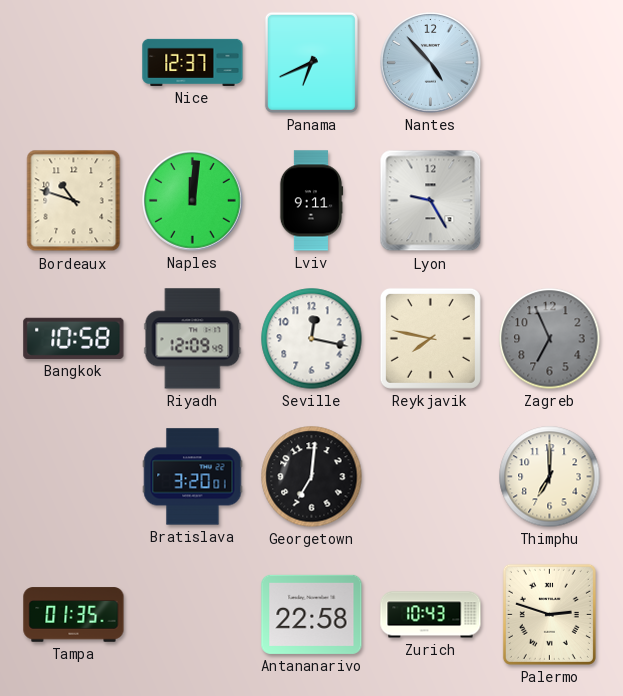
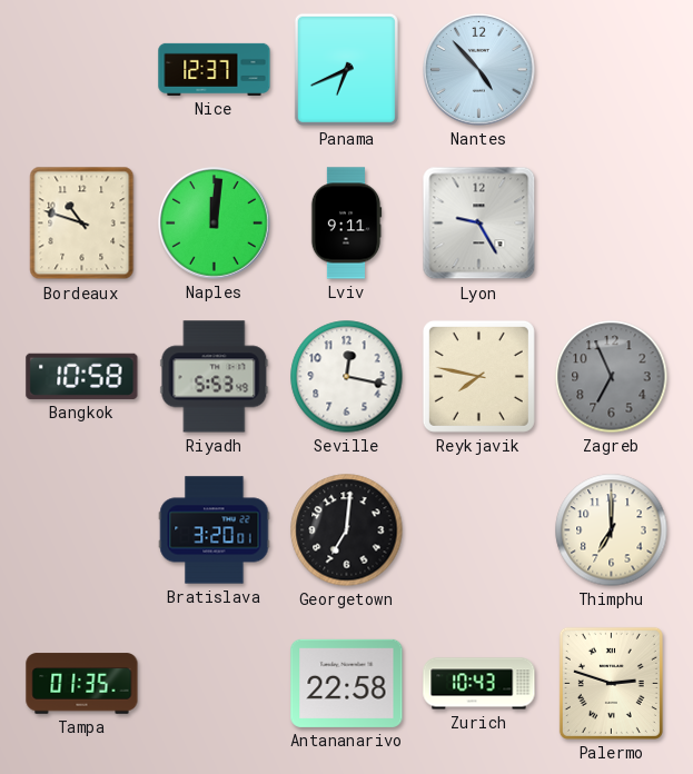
Riyadh: 12:09 -> 5:53
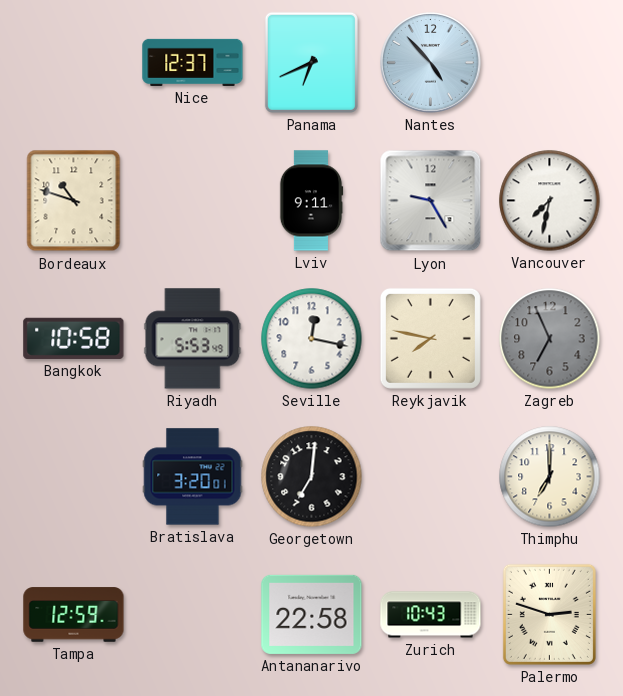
Naples: 12:01 -> none
Vancouver: none -> 7:32
Tampa: 01:35 -> 12:59
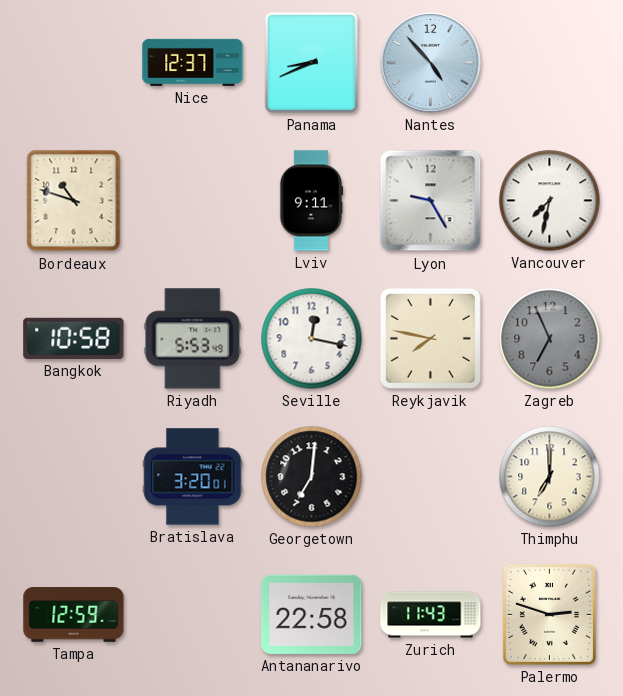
Panama: 6:41 -> 8:41
Zurich: 10:43 -> 11:43
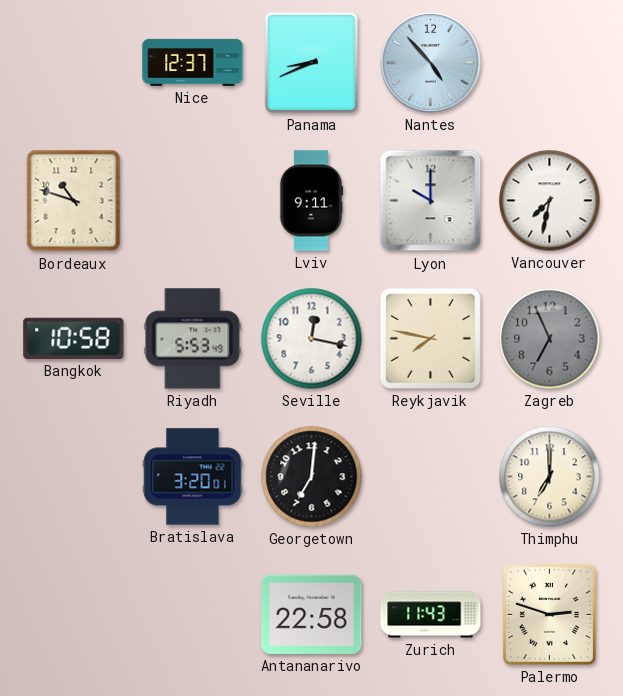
Lyon: 9:25 -> 10:00
Tampa: 12:59 -> none
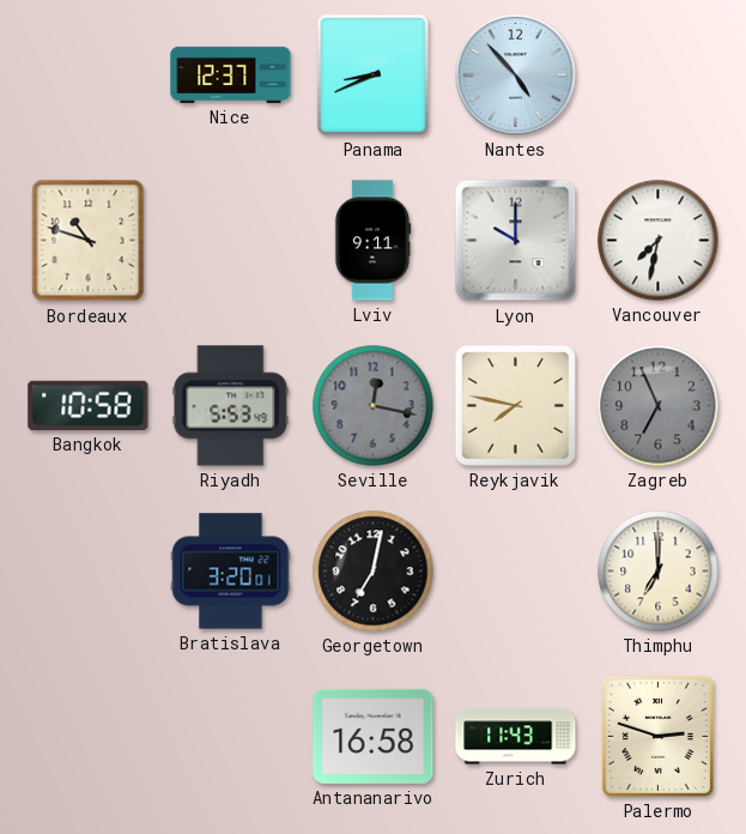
Seville dial: white -> grey
Georgetown: 7:01 -> 7:02
Antananarivo: 22:58 -> 16:58
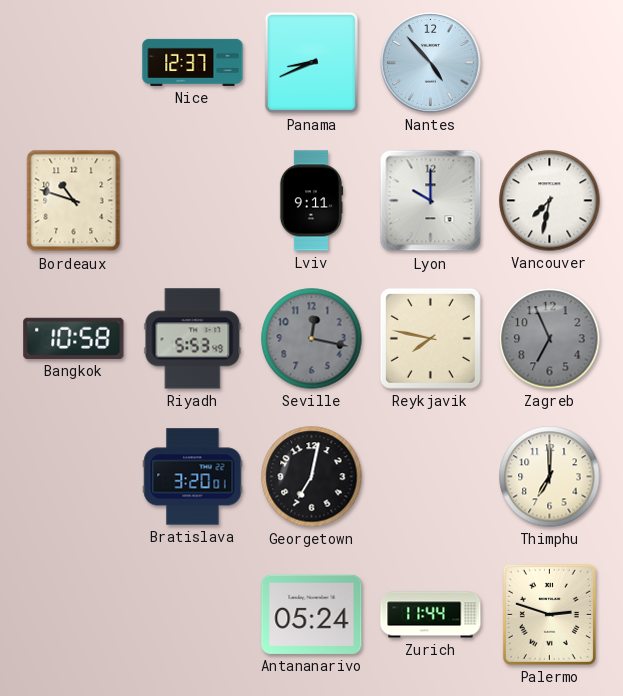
Antananarivo: 16:58 -> 05:24
Zurich: 11:43 -> 11:44
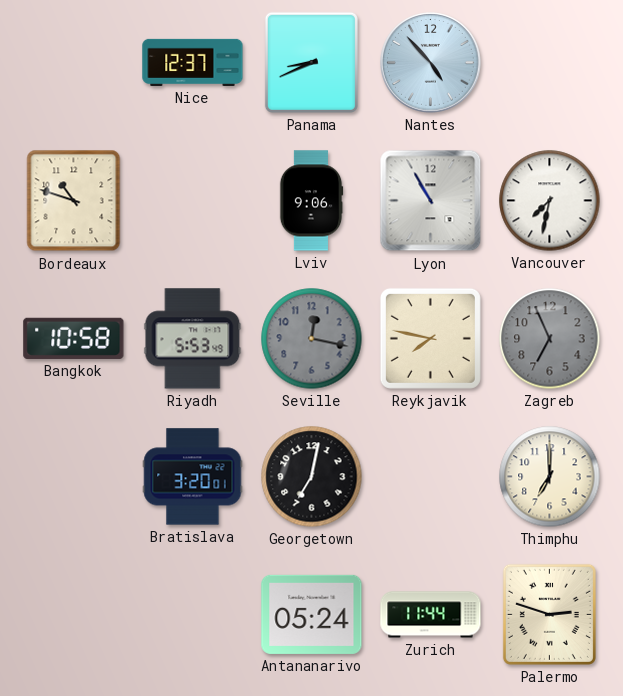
Lviv: 9:11 -> 9:06
Lyon: 10:00 -> 10:55
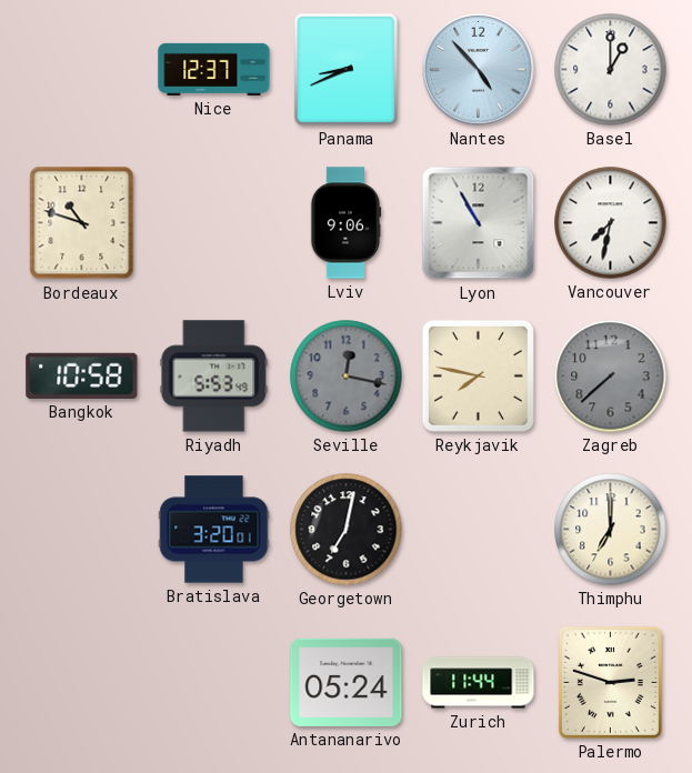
Basel: none -> 1:00
Zagreb: 6:56 -> 7:38
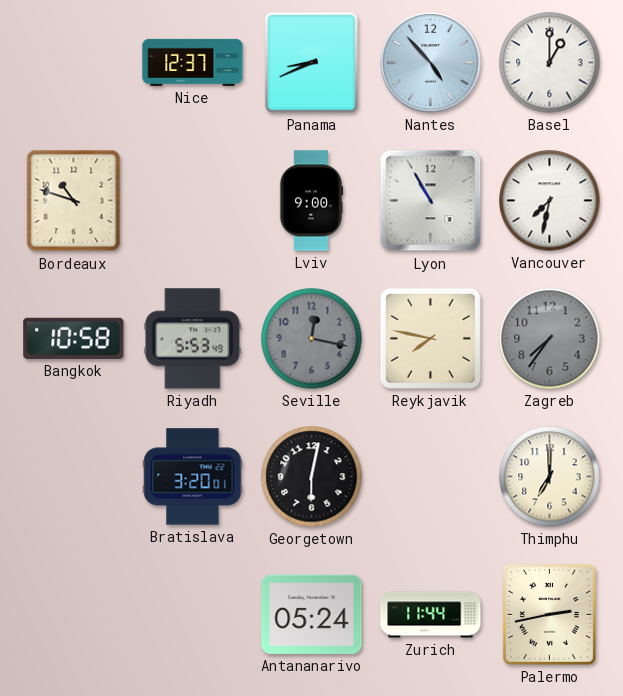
Lviv: 9:06 -> 9:00
Zagreb: 7:38 -> 7:36
Georgetown: 7:02 -> 6:02
Palermo: 2:48 -> 2:43
